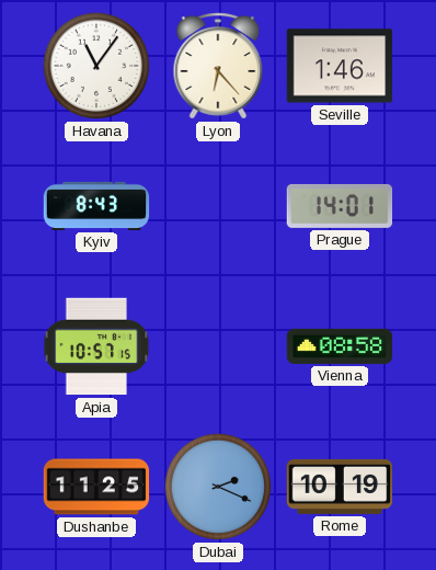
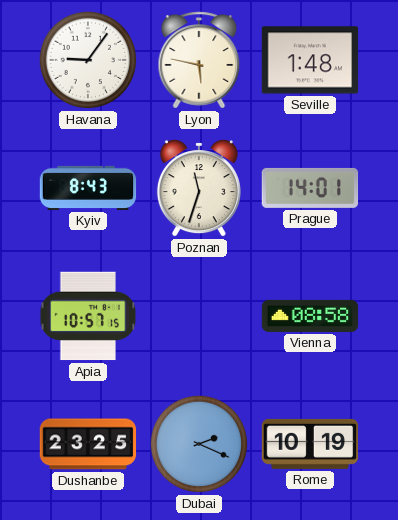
Havana: 11:06 -> 9:06
Lyon: 6:23 -> 5:47
Seville: 1:46 -> 1:48
Poznan: none -> 11:33
Dushanbe: 11:25 -> 23:25
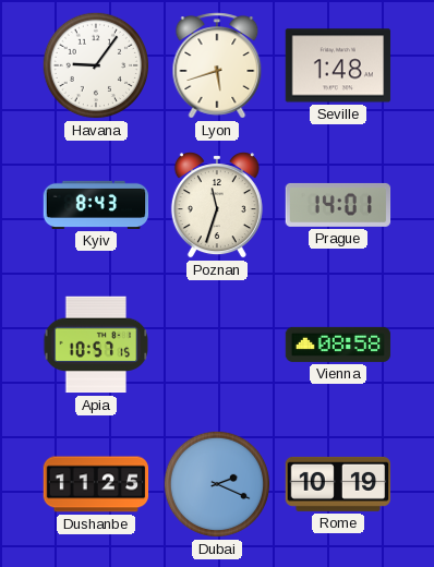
Lyon: 5:47 -> 5:42
Dushanbe: 23:25 -> 11:25
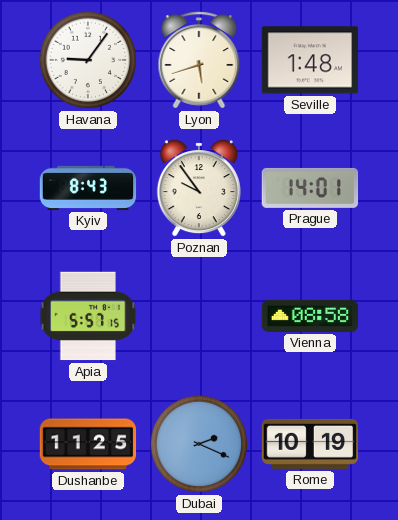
Poznan: 11:33 -> 9:54
Apia: 10:57 -> 5:57
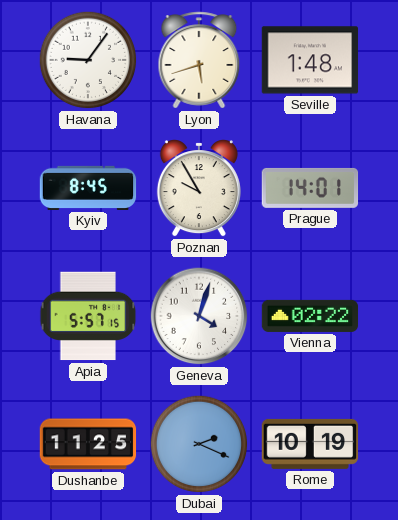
Kyiv: 8:43 -> 8:45
Poznan: 9:54 -> 9:55
Geneva: none -> 4:03
Vienna: 08:58 -> 02:22
